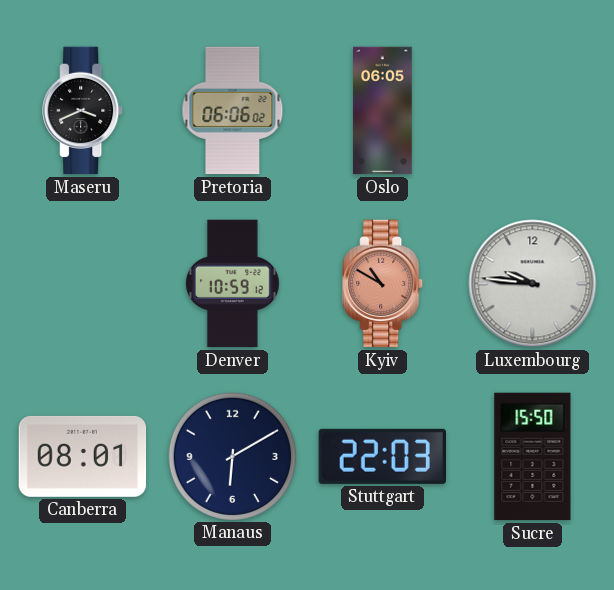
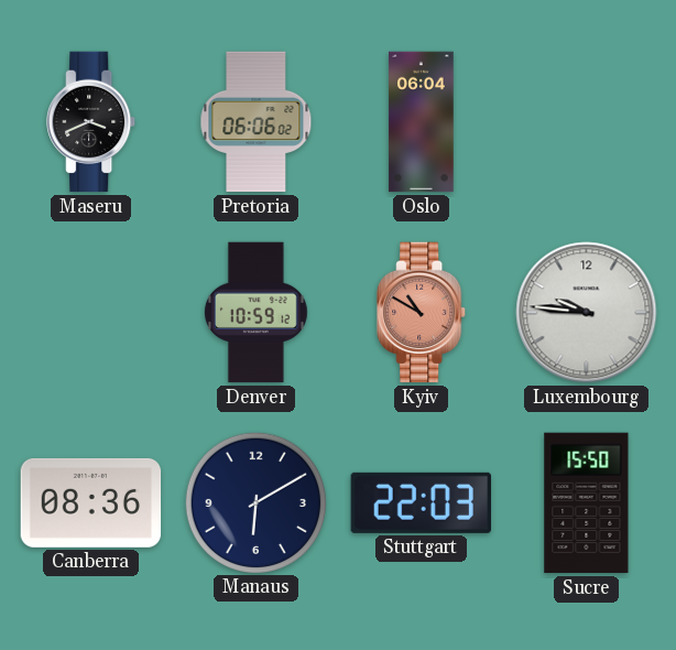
Oslo: 06:05 -> 06:04
Canberra: 08:01 -> 08:36
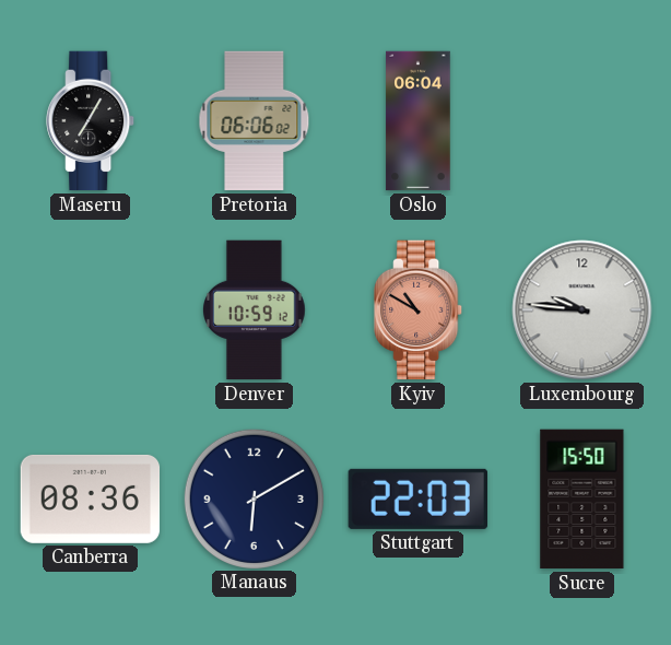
Maseru: 3:41 -> 7:05
